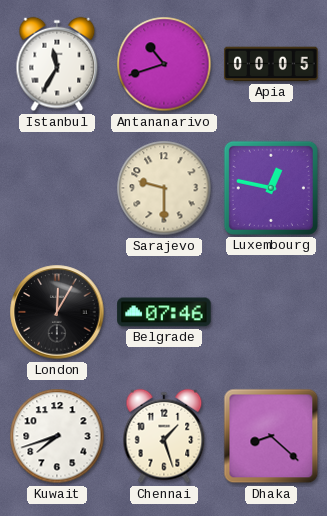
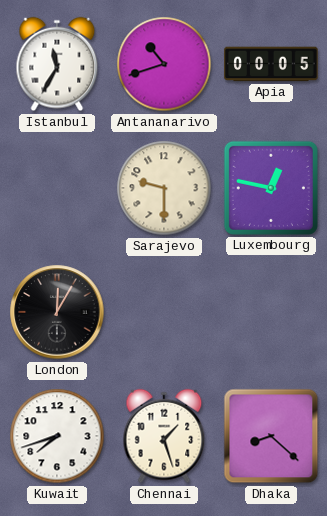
Belgrade: 07:46 -> none
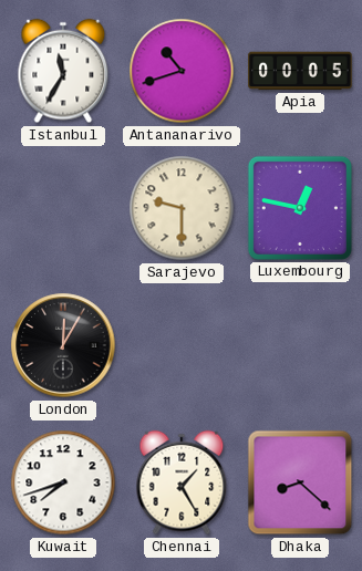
Chennai: 1:27 -> 1:25
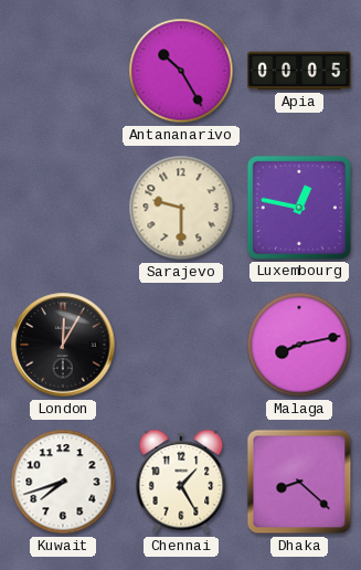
Istanbul: 11:35 -> none
Antananarivo: 10:42 -> 10:25
Malaga: none -> 8:13
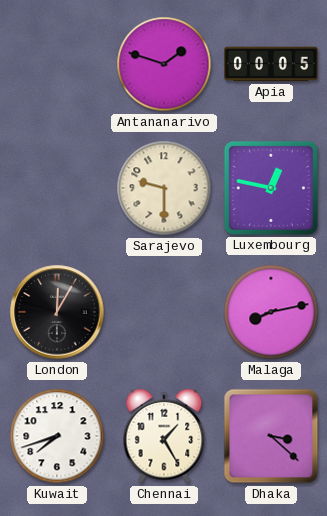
Antananarivo: 10:25 -> 1:48
Dhaka: 8:22 -> 3:22
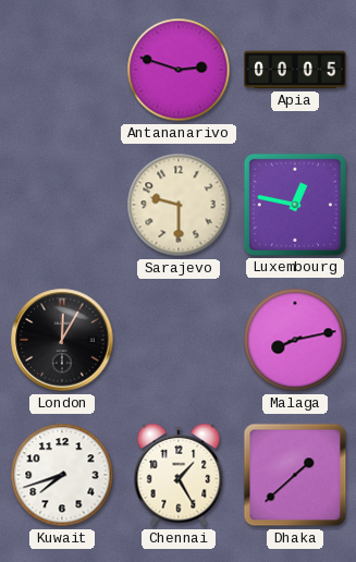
Antananarivo: 1:48 -> 2:48
Dhaka: 3:22 -> 1:38
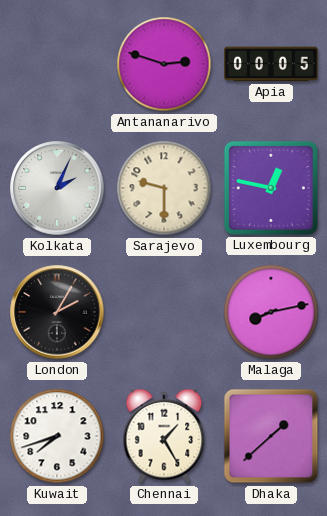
Kolkata: none -> 2:04
London: 12:05 -> 2:05
